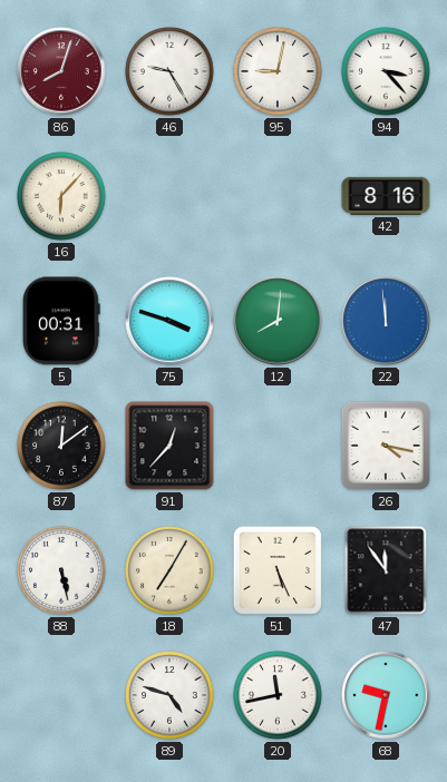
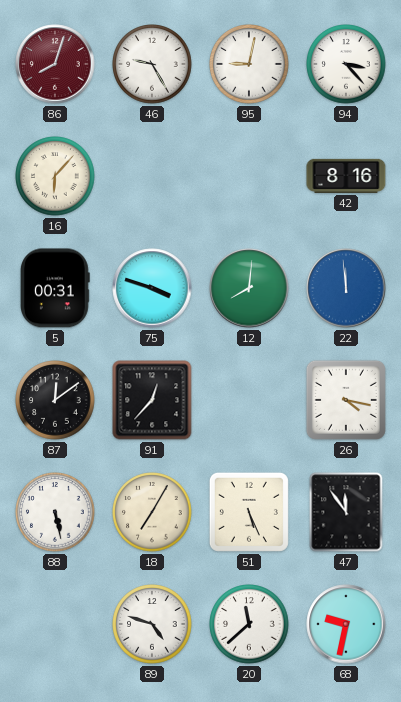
20: 11:43 -> 11:38
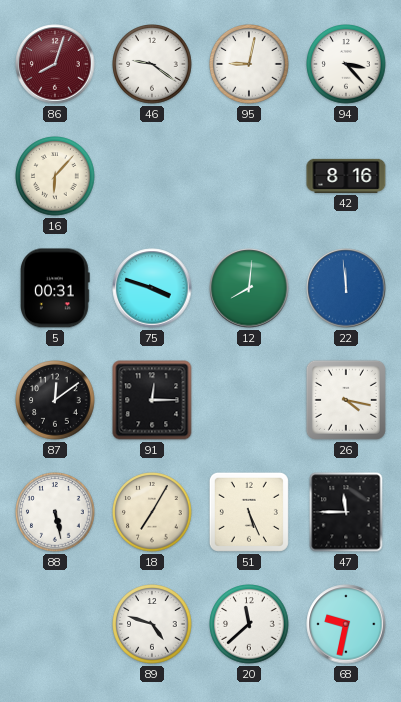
46: 9:25 -> 9:21
91: 12:37 -> 12:15
47: 11:54 -> 11:45
